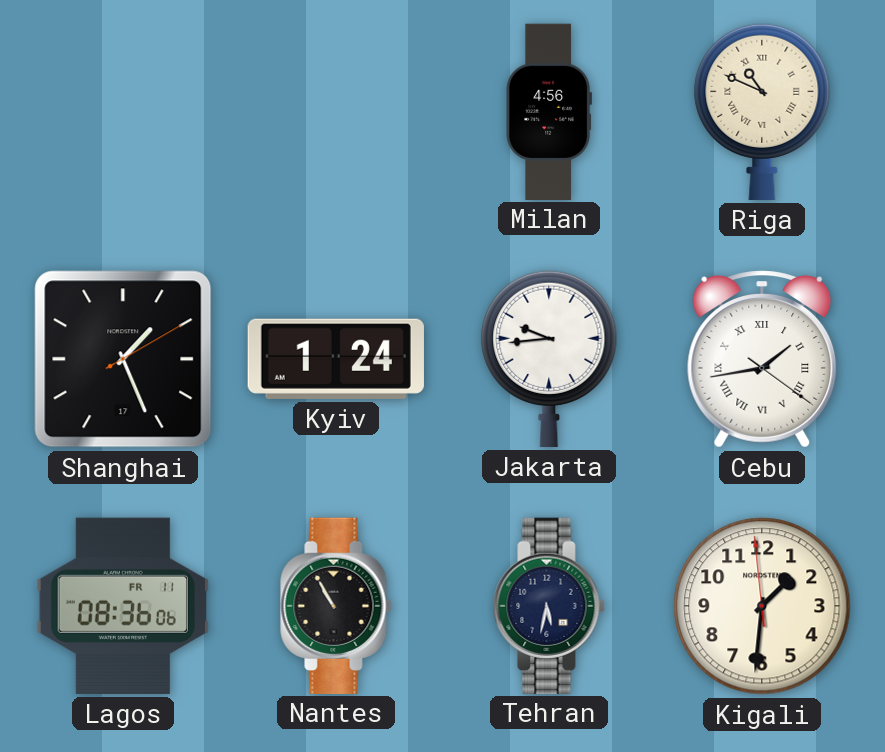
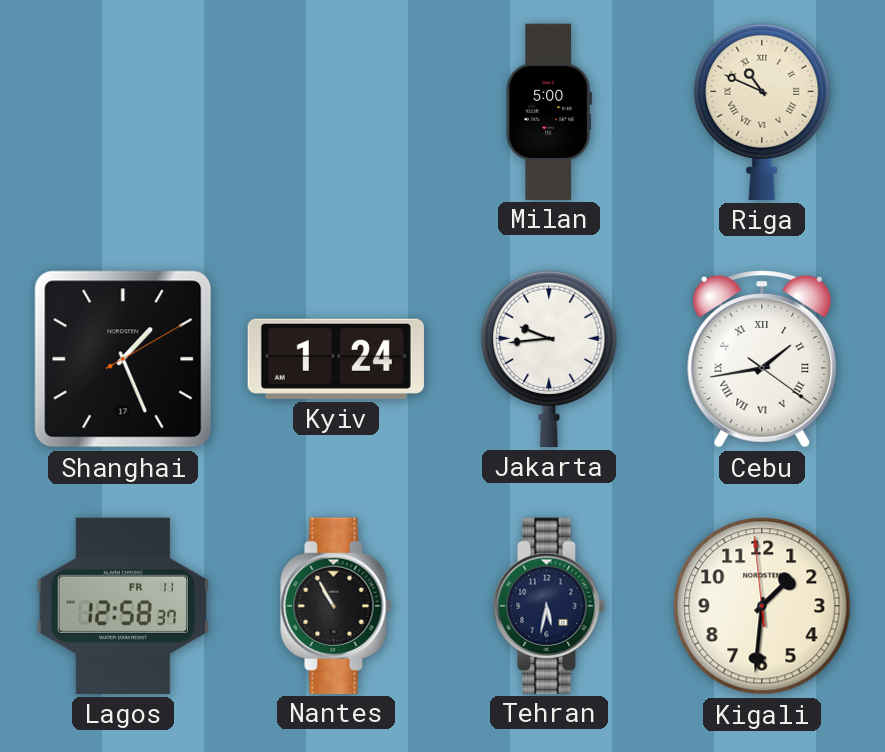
Milan: 4:56 -> 5:00
Lagos: 08:36 -> 12:58
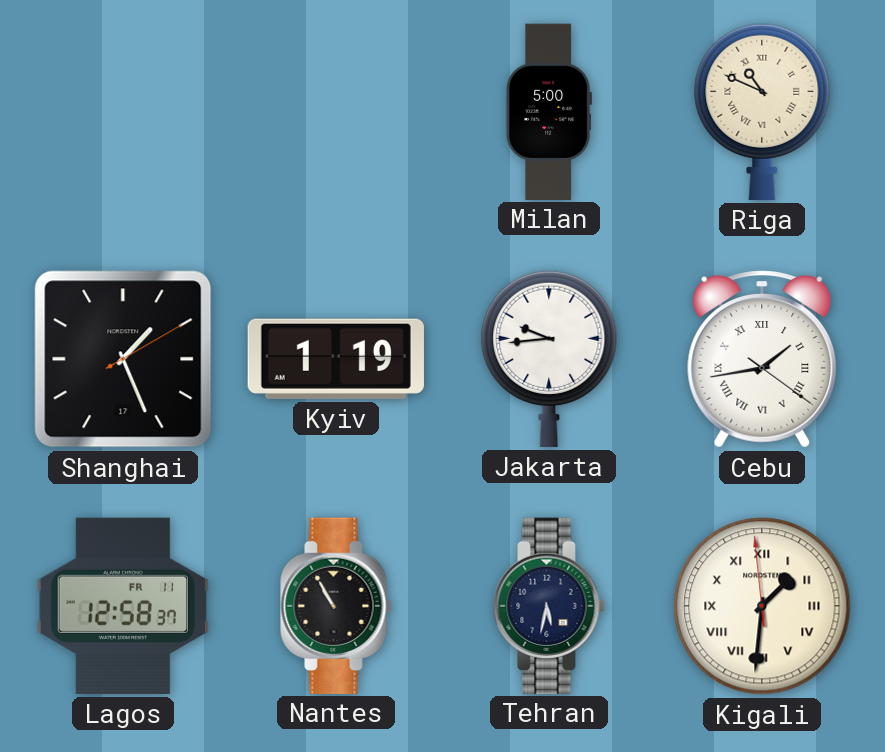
Kyiv: 1:24 -> 1:19
Kigali numerals: Arabic -> Roman
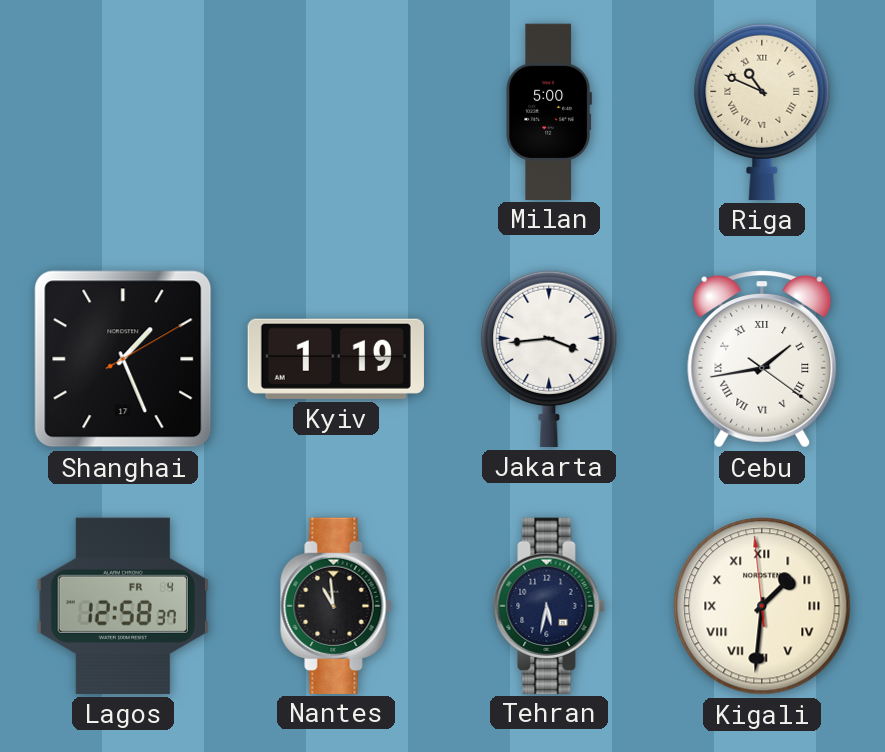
Jakarta: 9:44 -> 3:44
Lagos date: FR 11 -> FR 4
Nantes: 10:55 -> 10:59
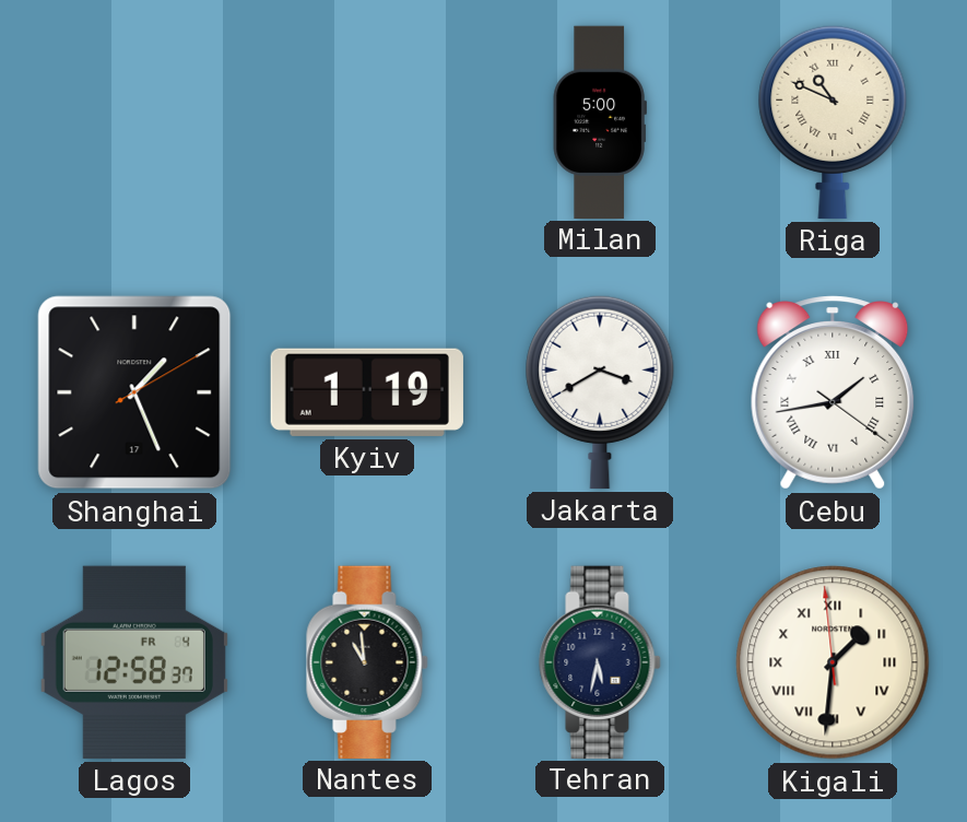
Jakarta: 3:44 -> 3:40
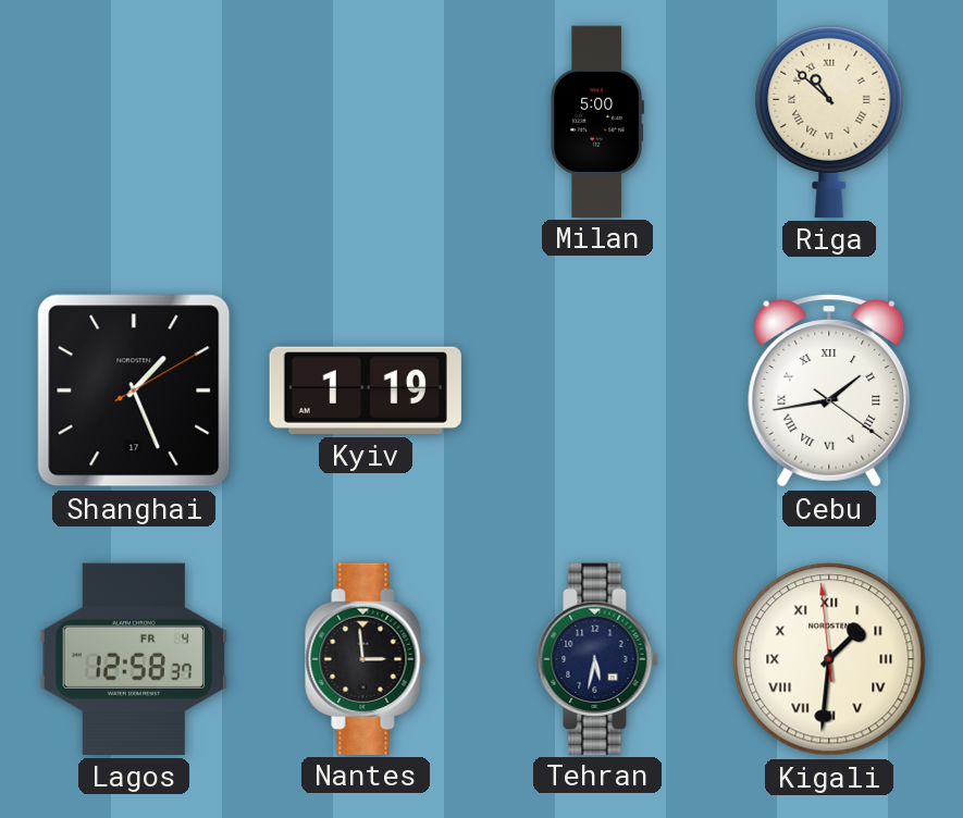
Riga: 10:49 -> 10:52
Jakarta: 3:40 -> none
Nantes: 10:59 -> 2:59
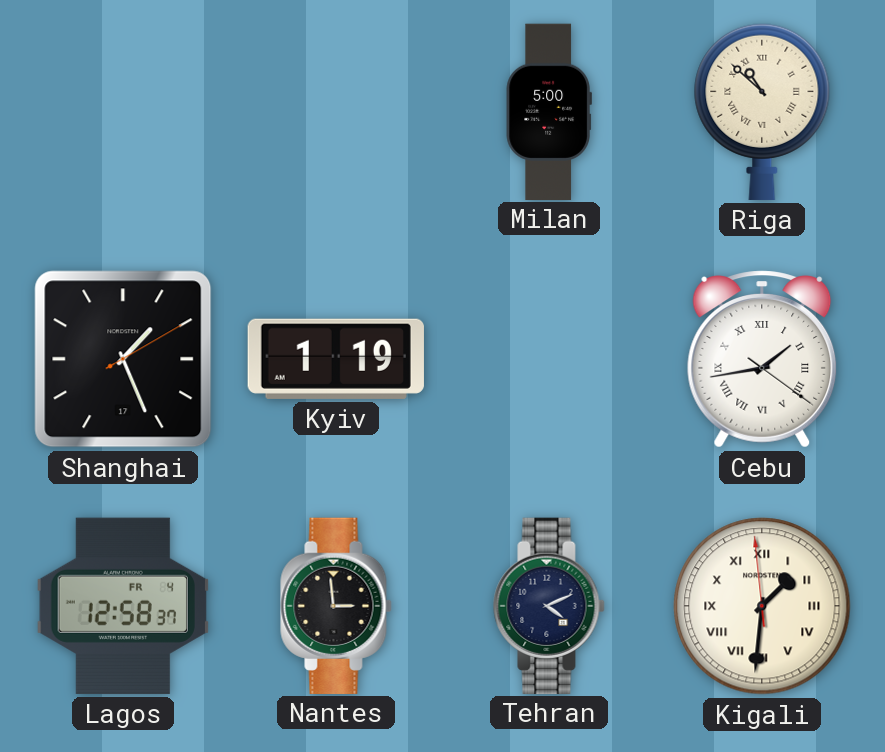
Tehran: 5:32 -> 4:11
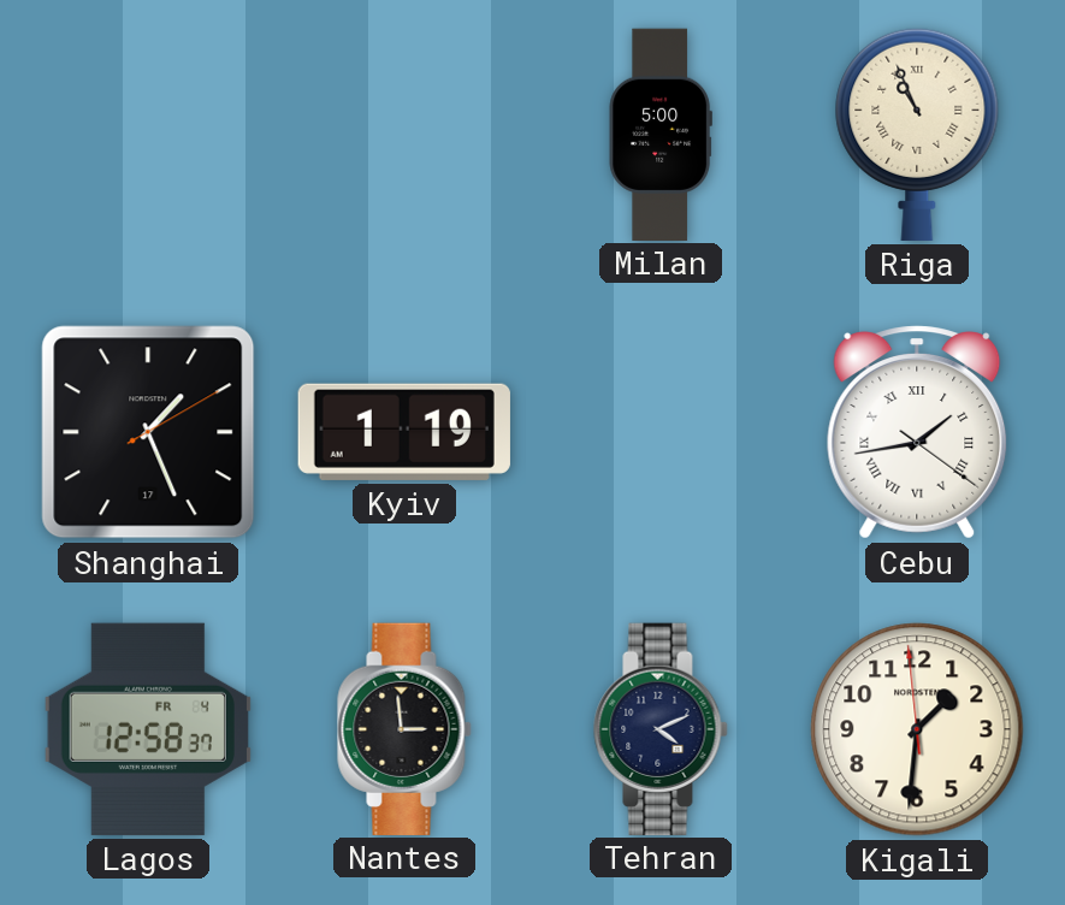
Riga: 10:52 -> 10:56
Kigali numerals: Roman -> Arabic
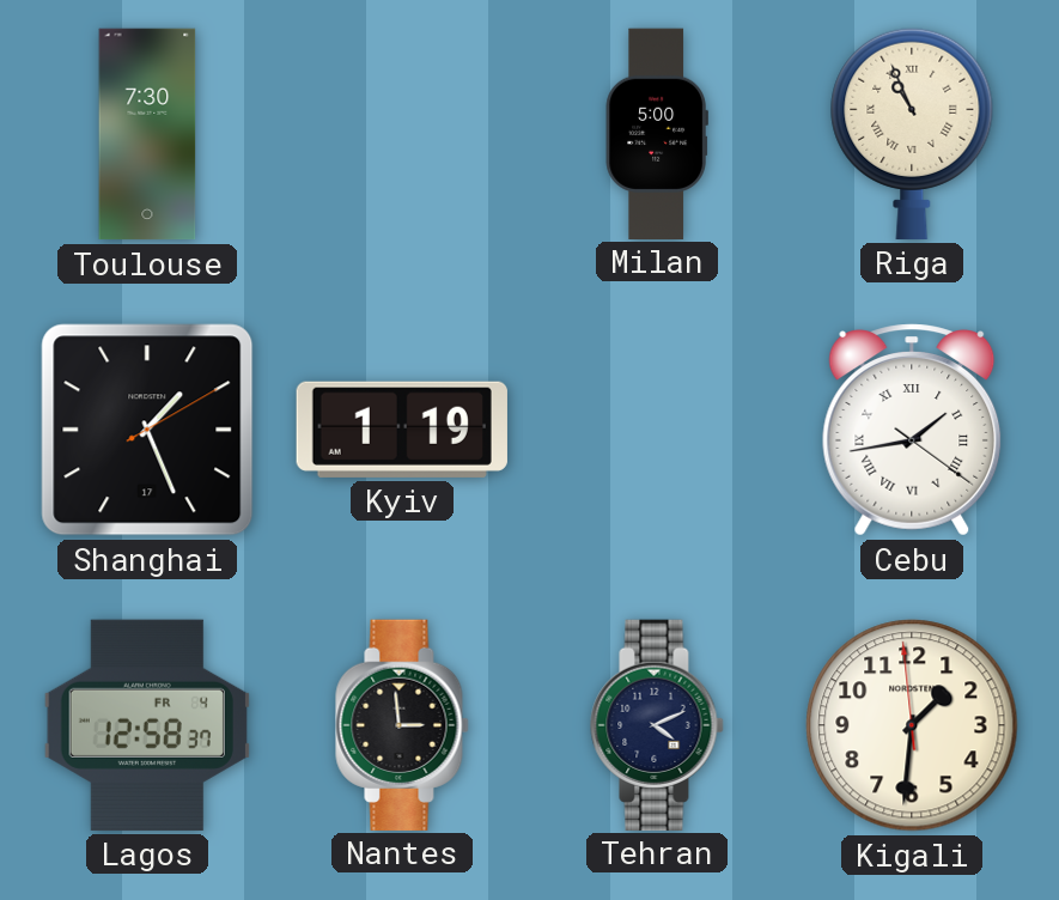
Toulouse: none -> 7:30
